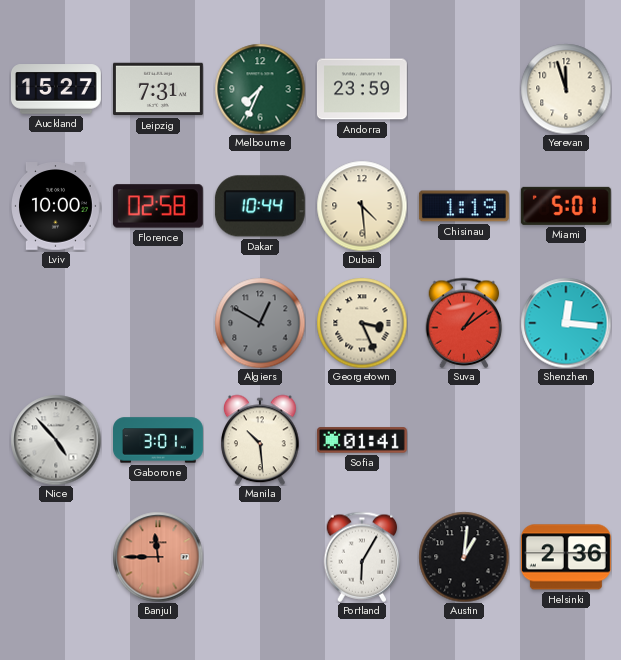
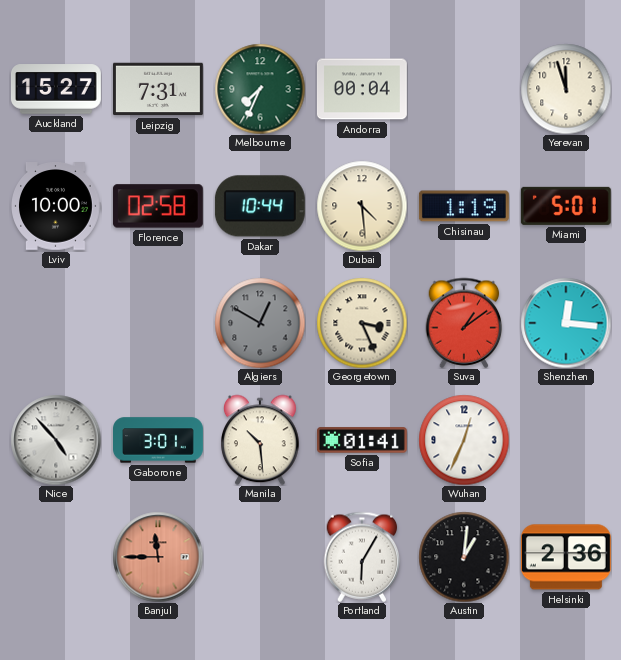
Andorra: 23:59 -> 00:04
Wuhan: none -> 12:34
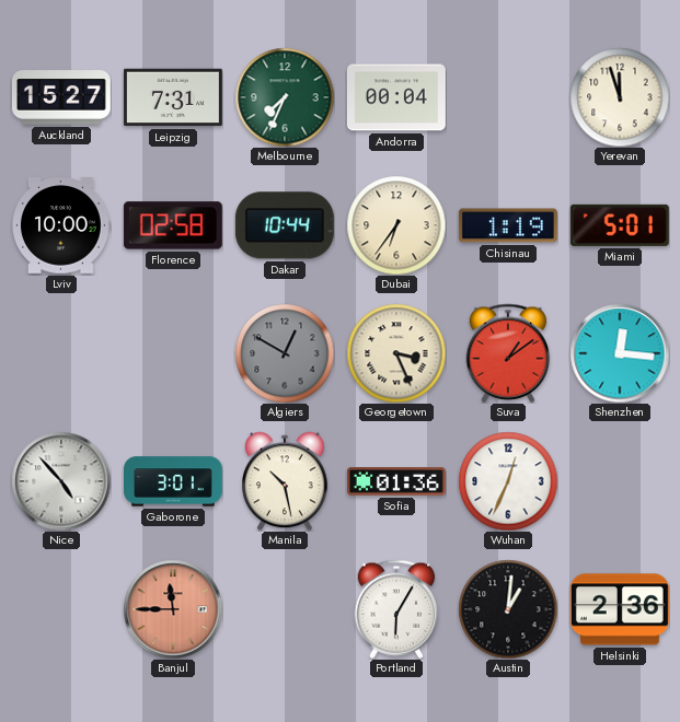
Dubai: 4:29 -> 6:36
Manila: 10:29 -> 10:28
Sofia: 01:41 -> 01:36
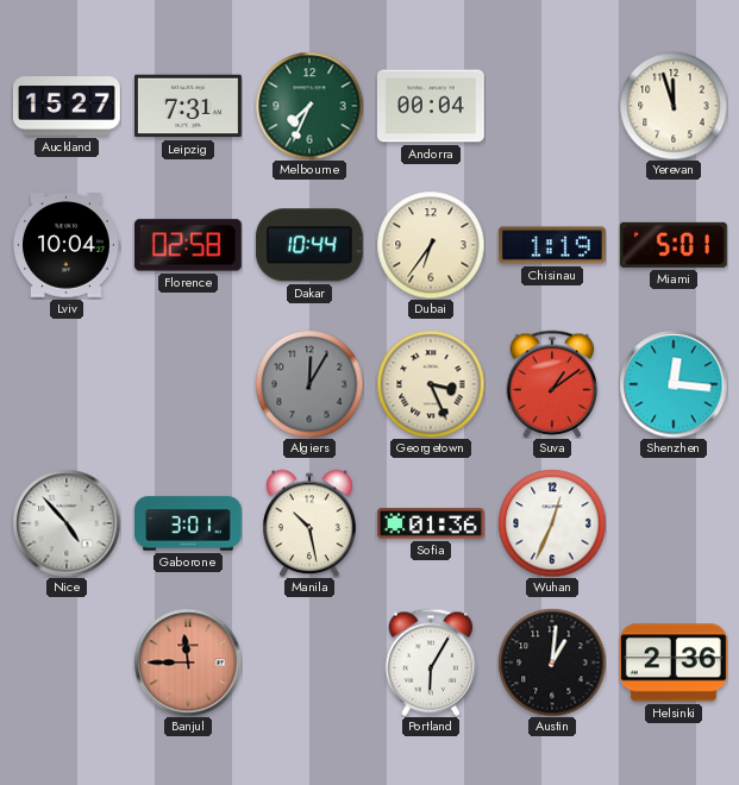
Lviv: 10:00 -> 10:04
Algiers: 12:50 -> 12:05
